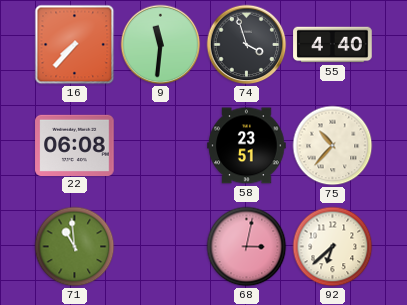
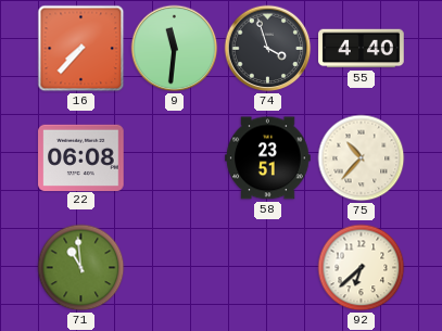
68: 3:02 -> none
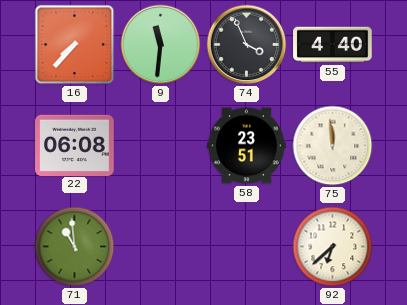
74: 3:57 -> 3:56
75: 10:37 -> 11:59
